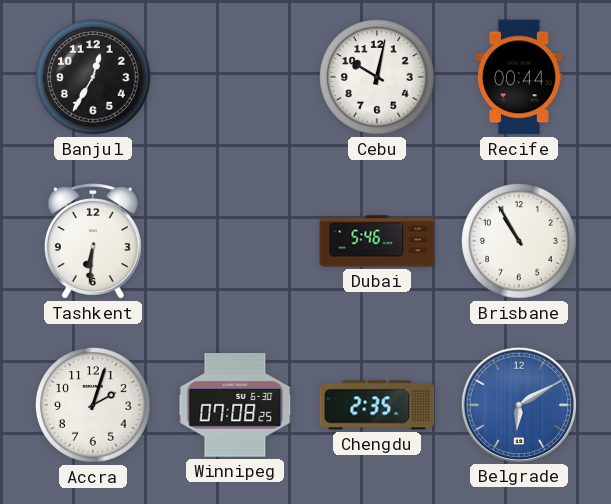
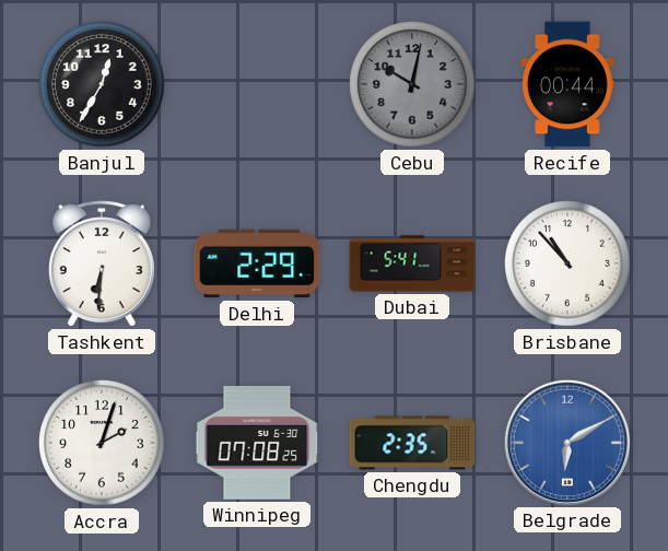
Cebu dial: white -> grey
Delhi: none -> 2:29
Dubai: 5:46 -> 5:41
Brisbane: 10:55 -> 10:53
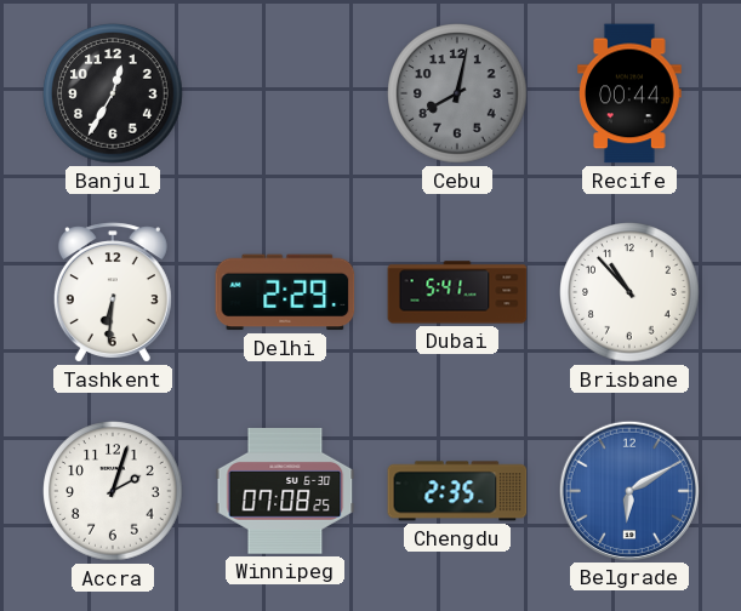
Cebu: 10:02 -> 8:02
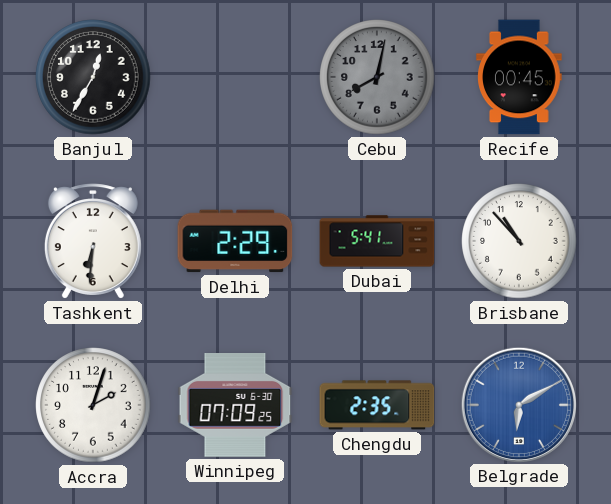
Recife: 00:44 -> 00:45
Winnipeg: 07:08 -> 07:09
